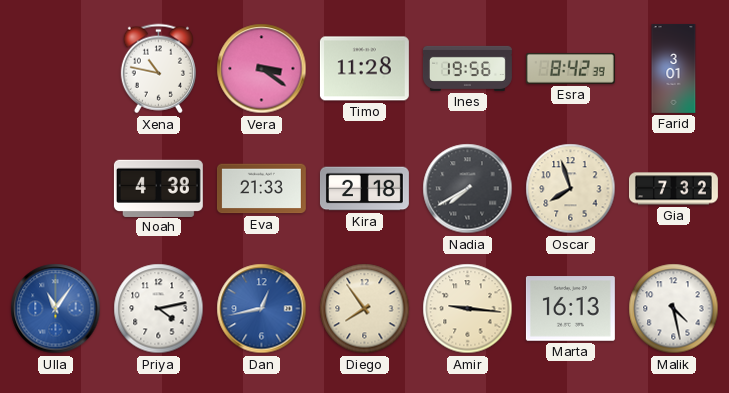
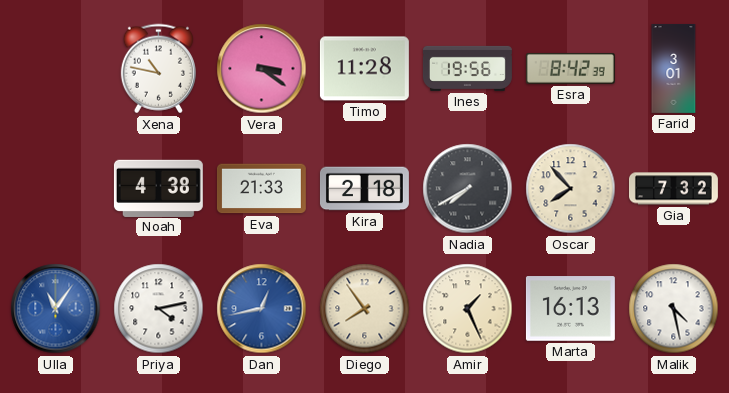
Oscar: 7:57 -> 7:53
Amir: 9:16 -> 1:26
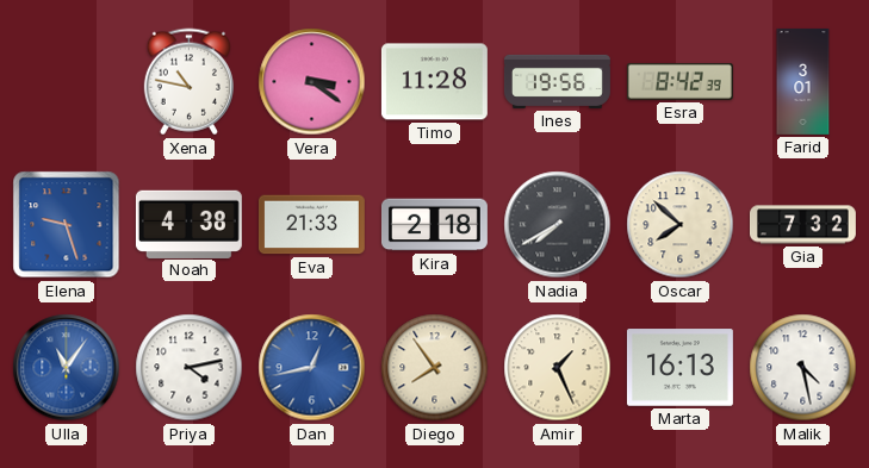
Elena: none -> 9:27
Oscar: 7:53 -> 7:52
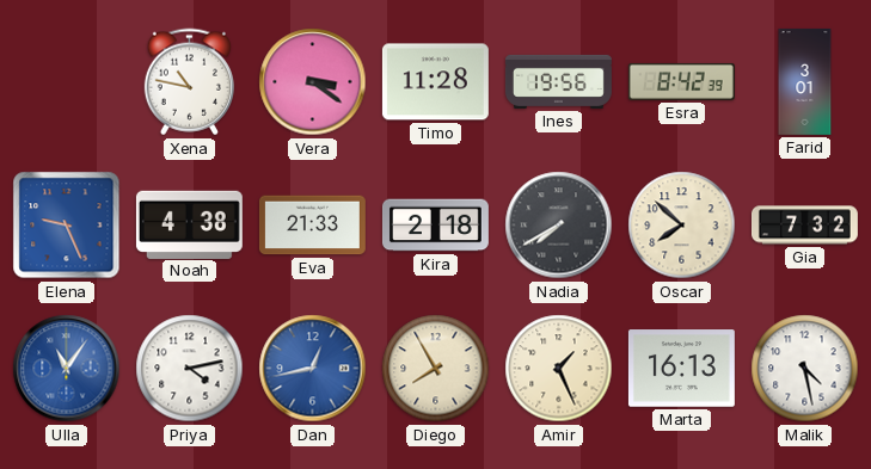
Elena: 9:27 -> 9:26
Diego: 7:54 -> 7:55
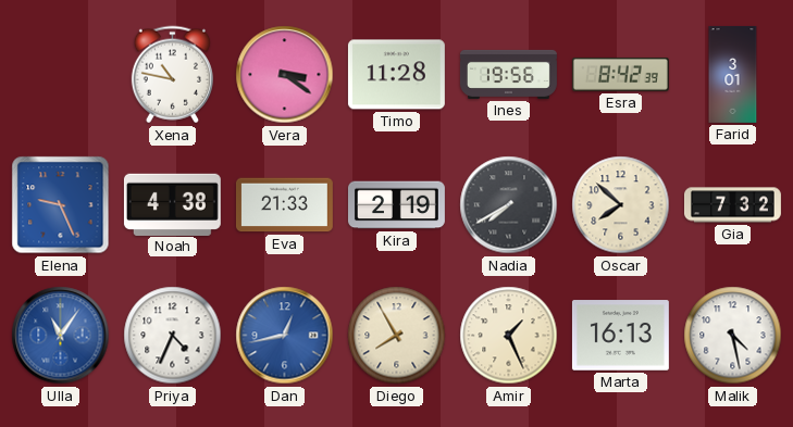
Kira: 2:18 -> 2:19
Priya: 4:13 -> 4:34
